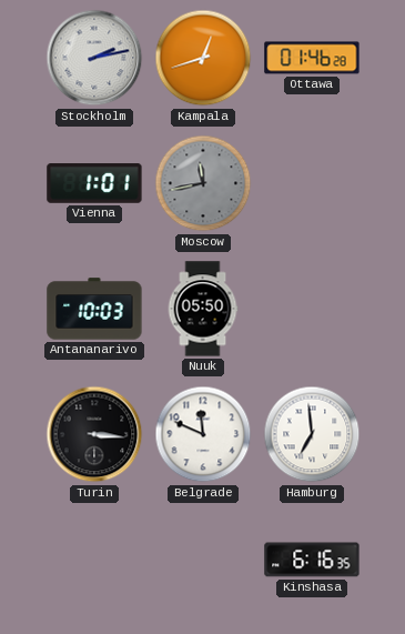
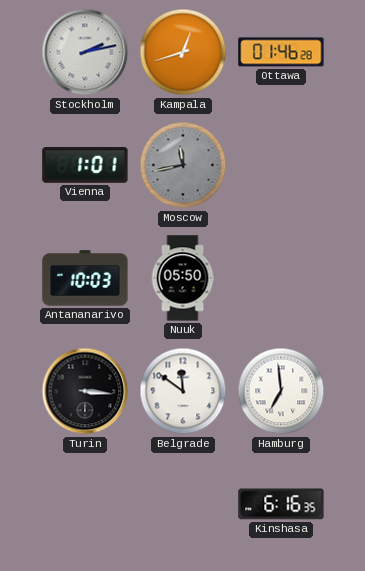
Belgrade: 11:49 -> 11:51
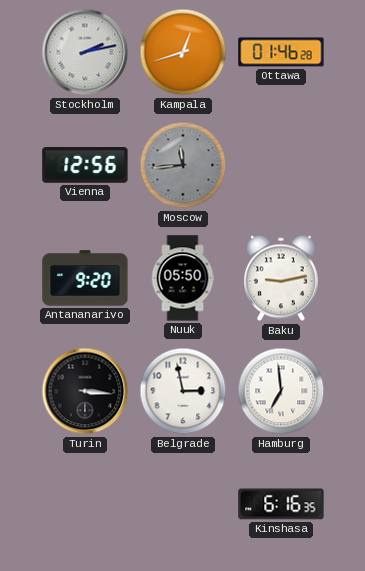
Vienna: 1:01 -> 12:56
Moscow: 11:43 -> 11:44
Antananarivo: 10:03 -> 9:20
Baku: none -> 9:13
Belgrade: 11:51 -> 2:58
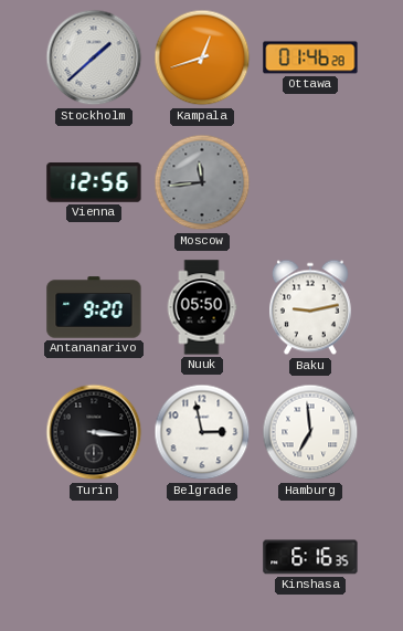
Stockholm: 2:13 -> 1:38
